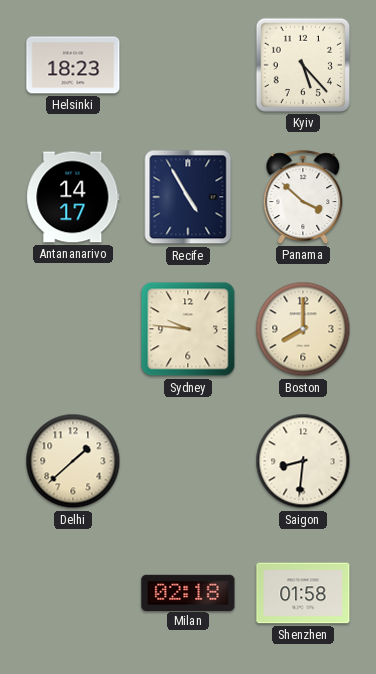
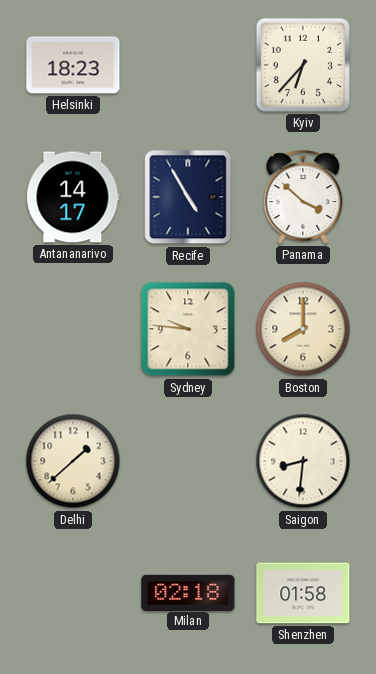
Kyiv: 5:23 -> 6:37
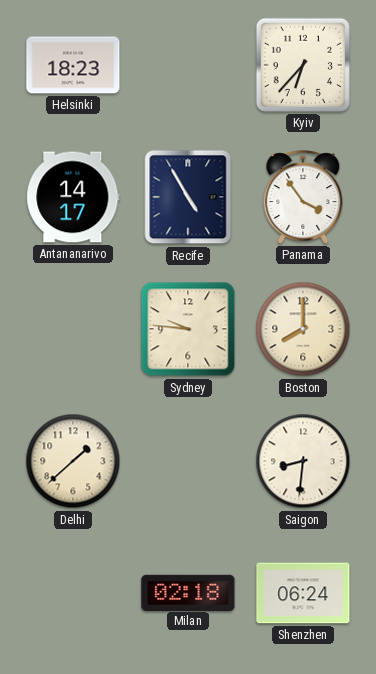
Panama: 3:52 -> 3:54
Shenzhen: 01:58 -> 06:24
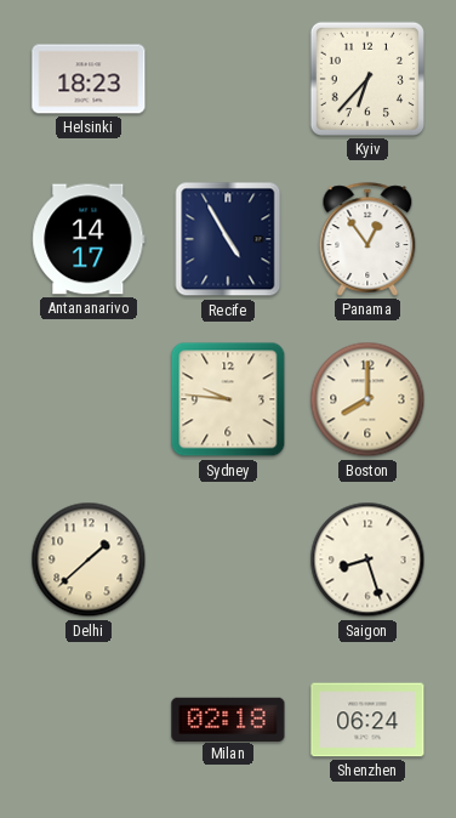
Panama: 3:54 -> 12:54
Saigon: 8:31 -> 8:27
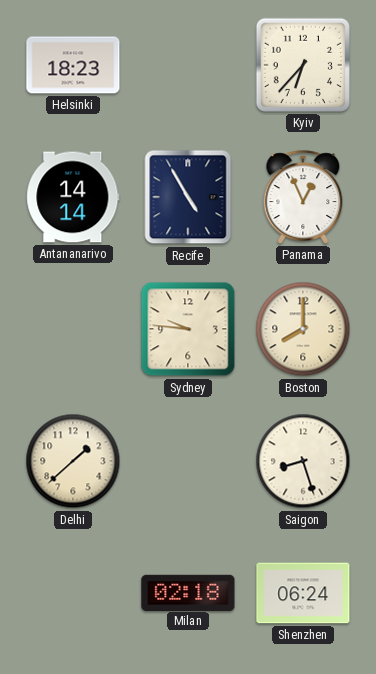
Antananarivo: 14:17 -> 14:14
Panama: 12:54 -> 12:56
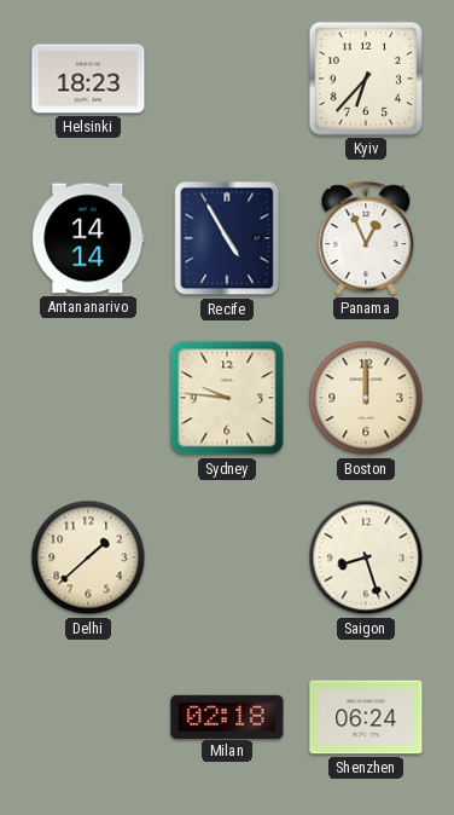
Boston: 8:00 -> 12:00
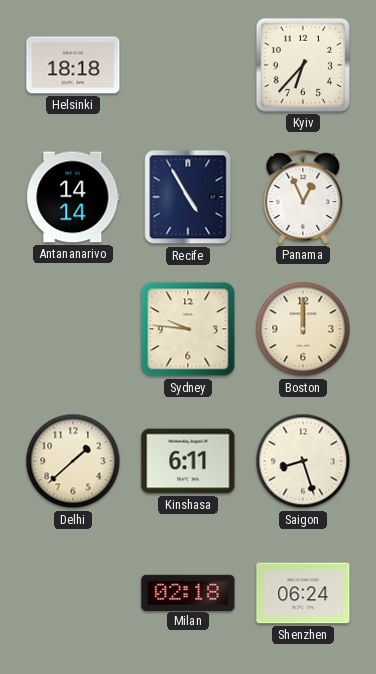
Helsinki: 18:23 -> 18:18
Kinshasa: none -> 6:11
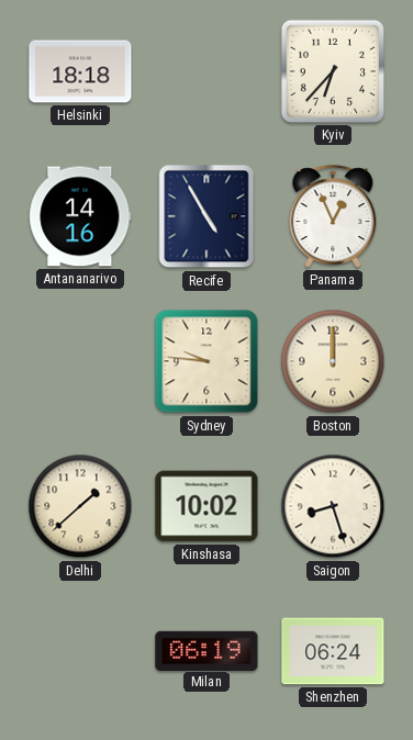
Antananarivo: 14:14 -> 14:16
Kinshasa: 6:11 -> 10:02
Milan: 02:18 -> 06:19
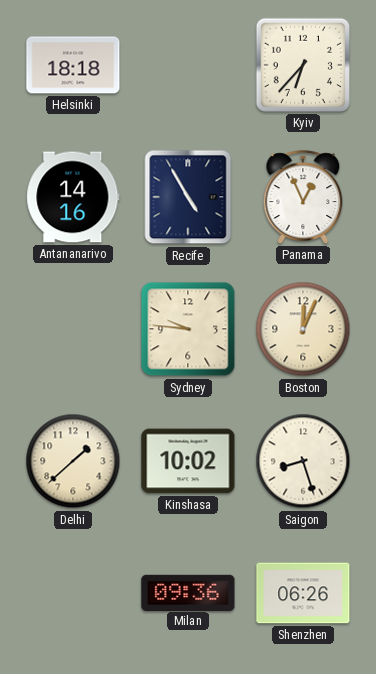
Boston: 12:00 -> 12:04
Milan: 06:19 -> 09:36
Shenzhen: 06:24 -> 06:26
